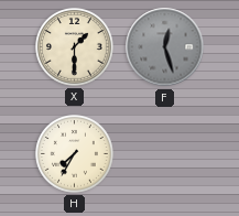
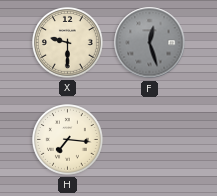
X: 1:30 -> 9:30
H: 7:35 -> 7:16
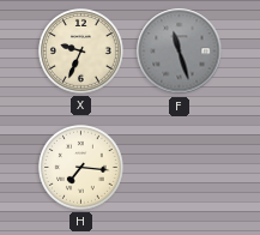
X: 9:30 -> 9:34
F: 12:27 -> 11:27
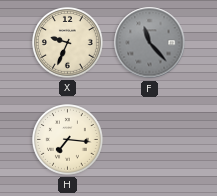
F: 11:27 -> 11:23
